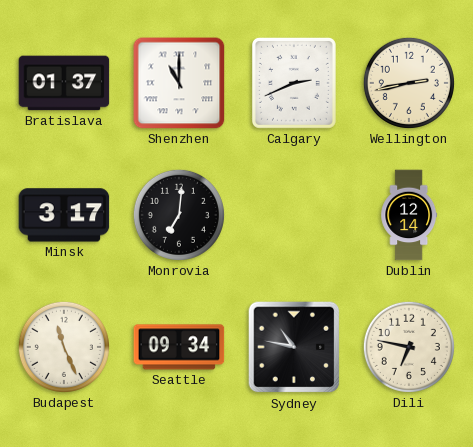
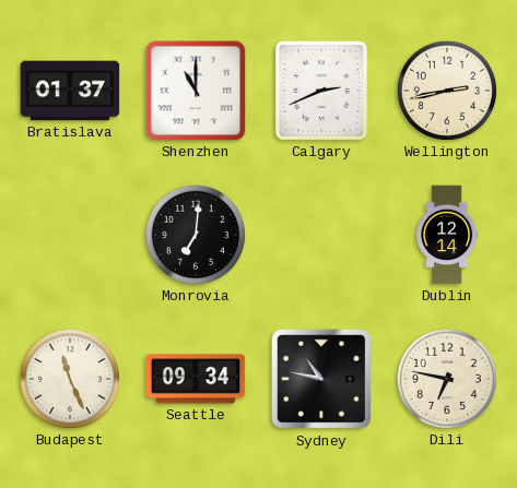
Minsk: 3:17 -> none
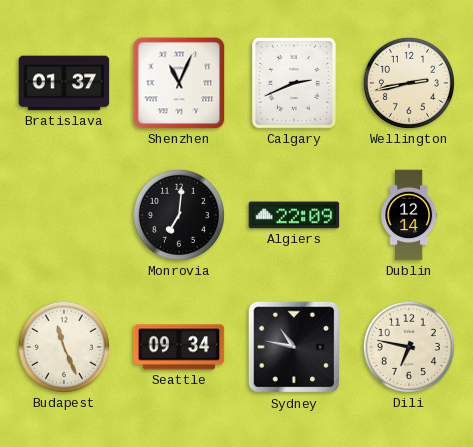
Shenzhen: 11:00 -> 11:04
Algiers: none -> 22:09
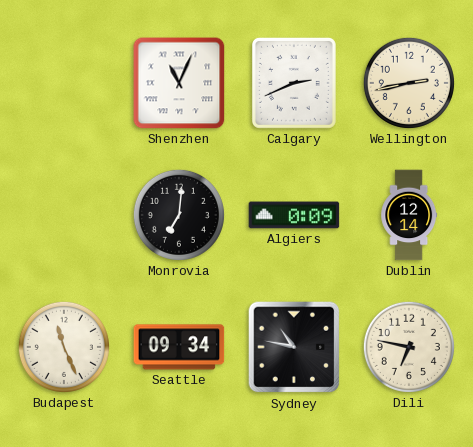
Bratislava: 01:37 -> none
Algiers: 22:09 -> 0:09
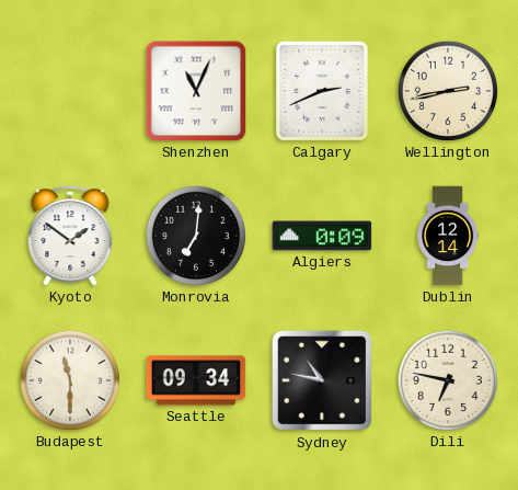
Kyoto: none -> 1:51
Budapest: 11:26 -> 11:30
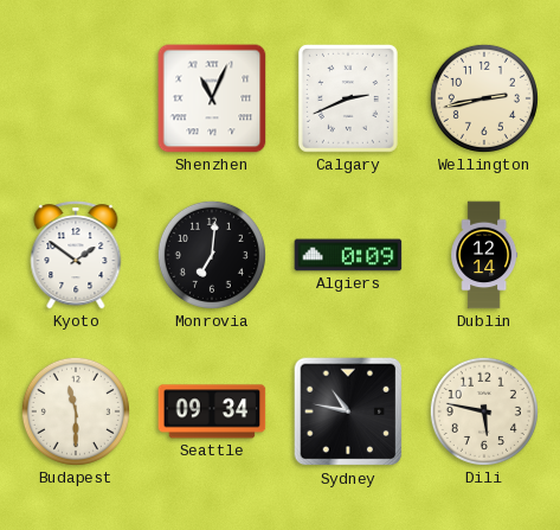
Dili: 6:47 -> 5:47
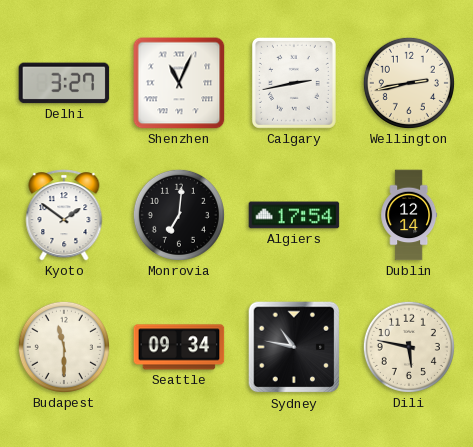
Delhi: none -> 3:27
Calgary: 2:41 -> 2:43
Algiers: 0:09 -> 17:54
